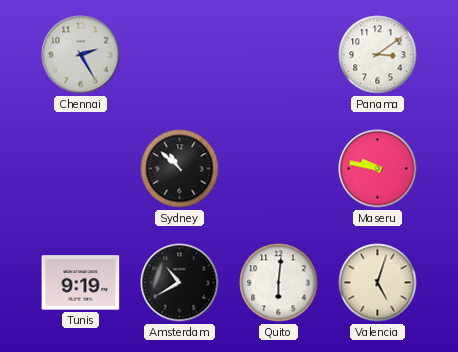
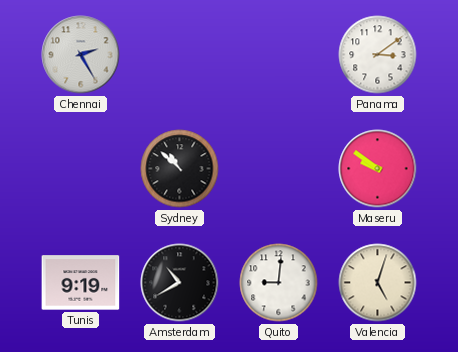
Maseru: 9:47 -> 9:51
Quito: 6:01 -> 9:01
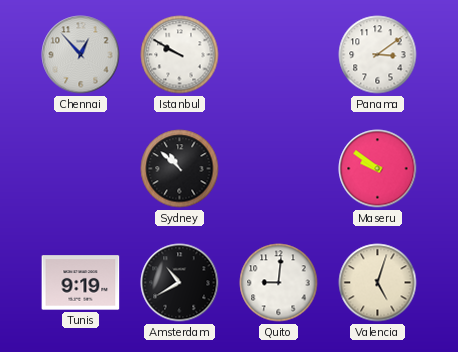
Chennai: 2:25 -> 12:53
Istanbul: none -> 9:50
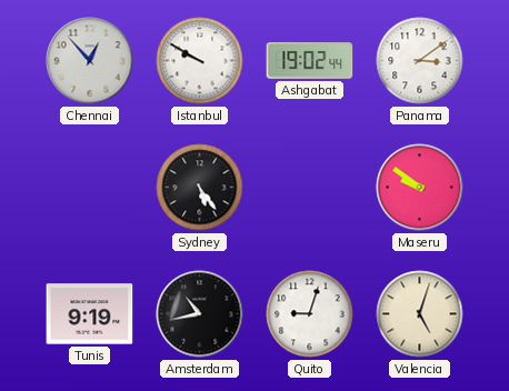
Ashgabat: none -> 19:02
Sydney: 10:52 -> 5:24
Amsterdam: 10:40 -> 10:43
Quito: 9:01 -> 9:03
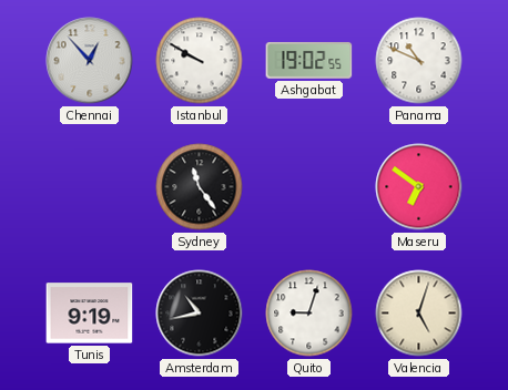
Ashgabat: 19:02:44 -> 19:02:55
Panama: 3:09 -> 10:49
Sydney: 5:24 -> 11:24
Maseru: 9:51 -> 6:51
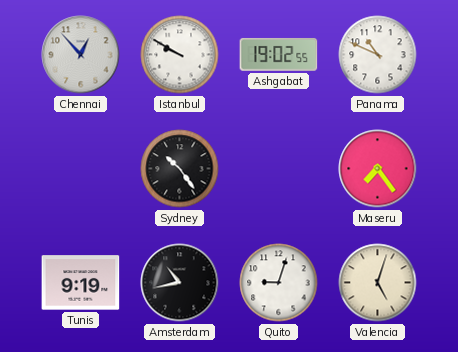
Sydney: 11:24 -> 10:24
Maseru: 6:51 -> 7:24
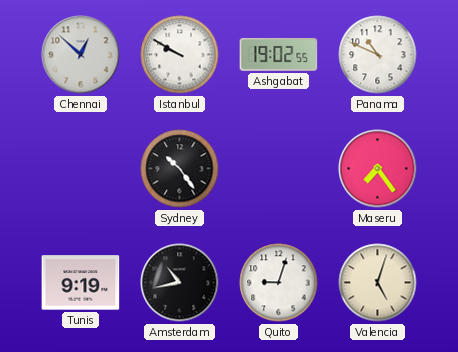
Chennai: 12:53 -> 12:52
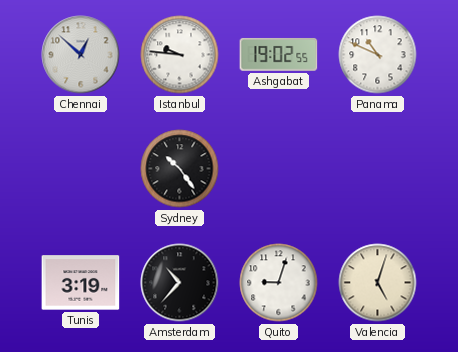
Istanbul: 9:50 -> 9:46
Maseru: 7:24 -> none
Tunis: 9:19 -> 3:19
Amsterdam: 10:43 -> 10:37
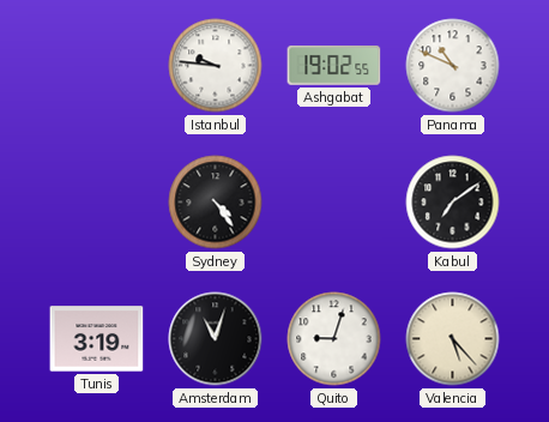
Chennai: 12:52 -> none
Sydney: 10:24 -> 4:24
Kabul: none -> 7:09
Amsterdam: 10:37 -> 11:03
Valencia: 5:03 -> 5:23
